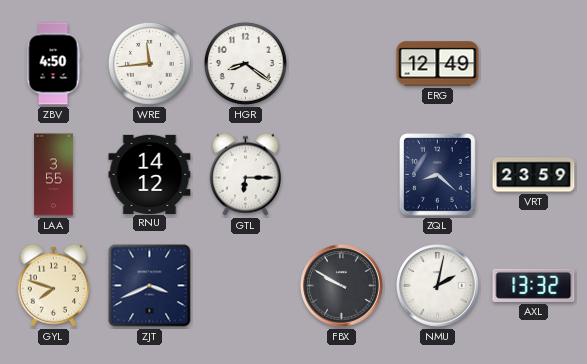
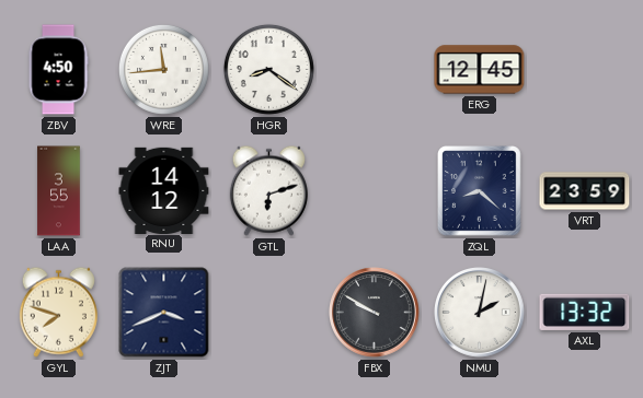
ERG: 12:49 -> 12:45
GTL: 6:15 -> 6:12
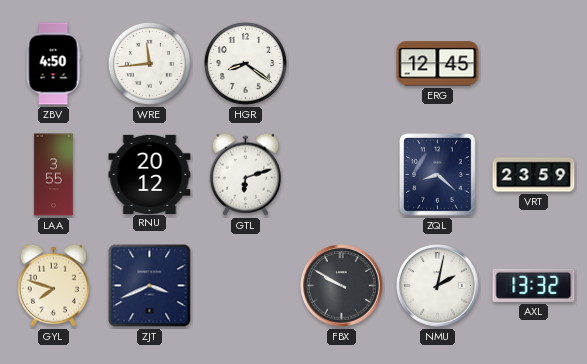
RNU: 14:12 -> 20:12
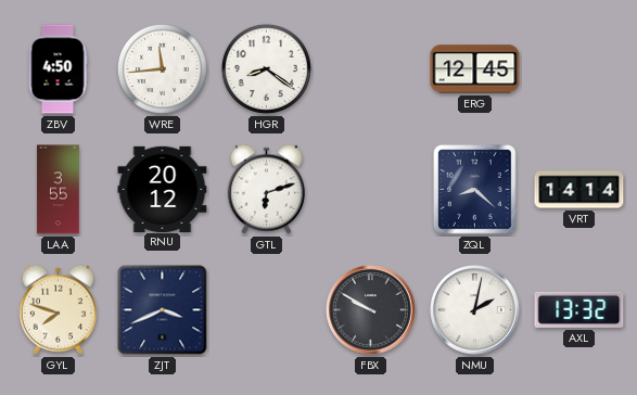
VRT: 23:59 -> 14:14
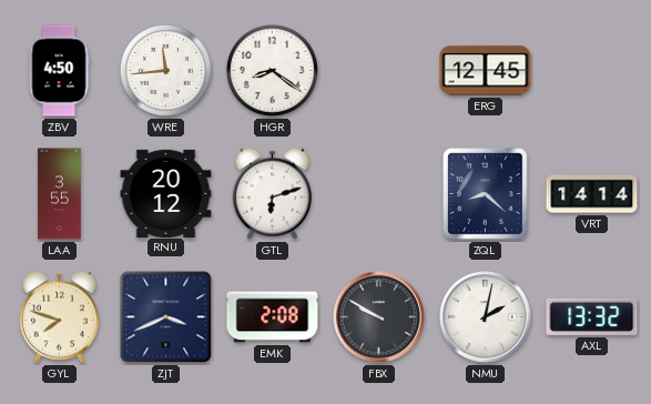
EMK: none -> 2:08
